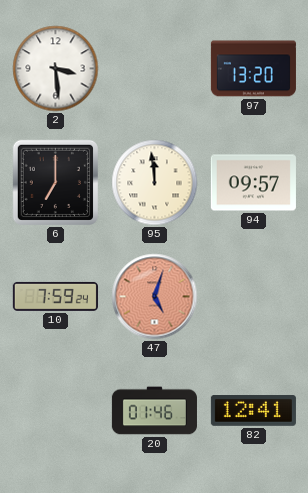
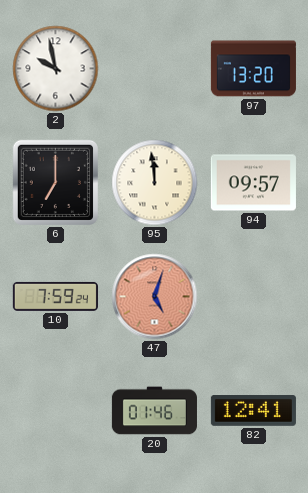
2: 3:29 -> 9:58
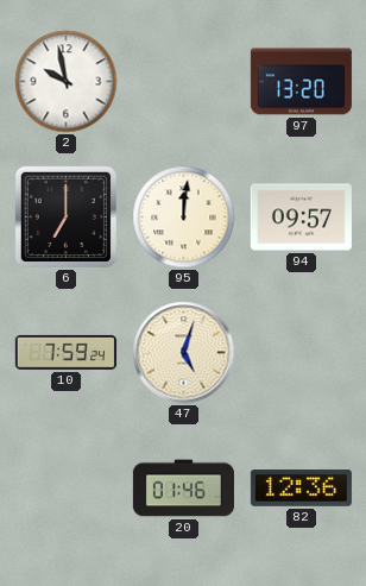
95: 11:59 -> 12:01
47 dial: salmon -> cream
82: 12:41 -> 12:36
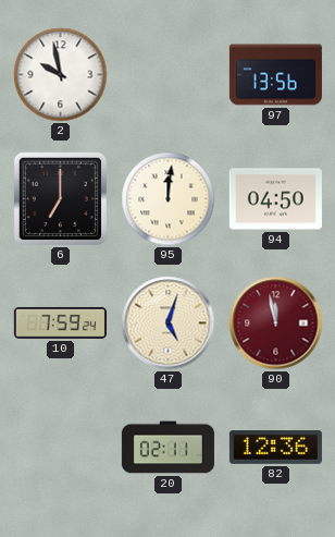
97: 13:20 -> 13:56
94: 09:57 -> 04:50
90: none -> 11:58
20: 01:46 -> 02:11
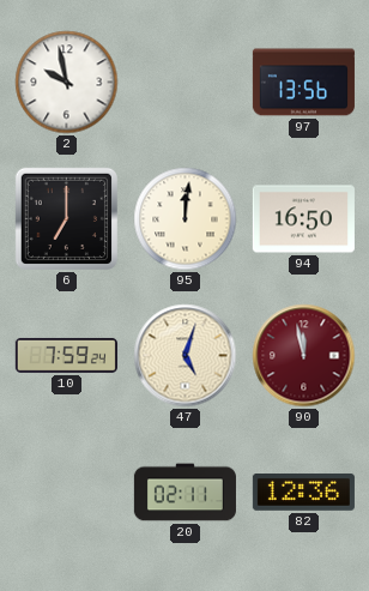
94: 04:50 -> 16:50
